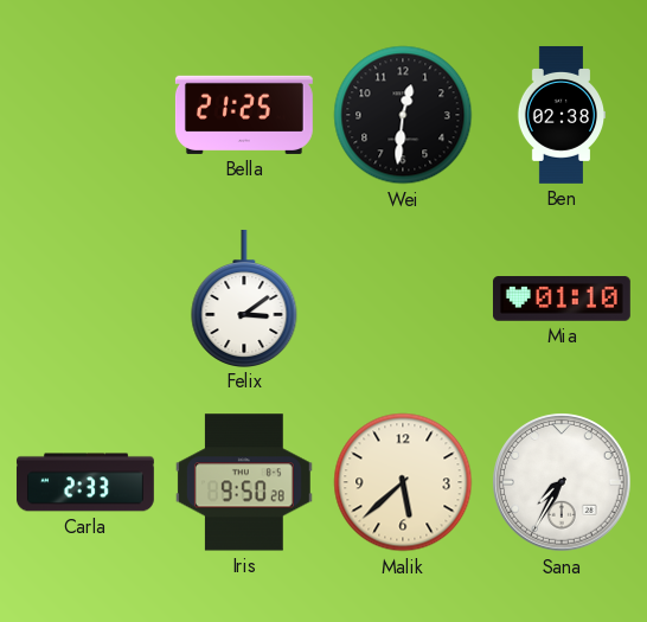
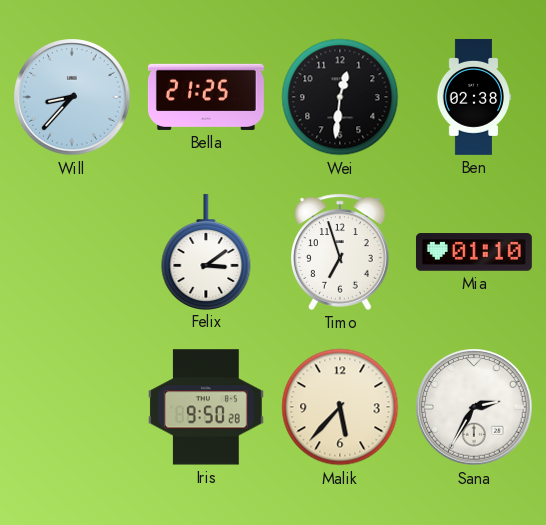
Will: none -> 8:37
Timo: none -> 6:57
Carla: 2:33 -> none
Malik: 5:38 -> 5:37
Sana: 7:35 -> 2:35
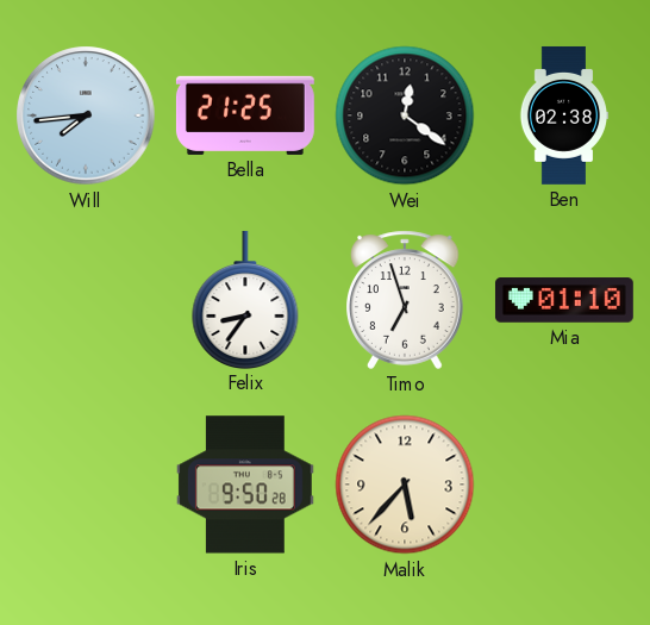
Will: 8:37 -> 7:44
Wei: 12:31 -> 12:21
Felix: 3:09 -> 8:36
Sana: 2:35 -> none
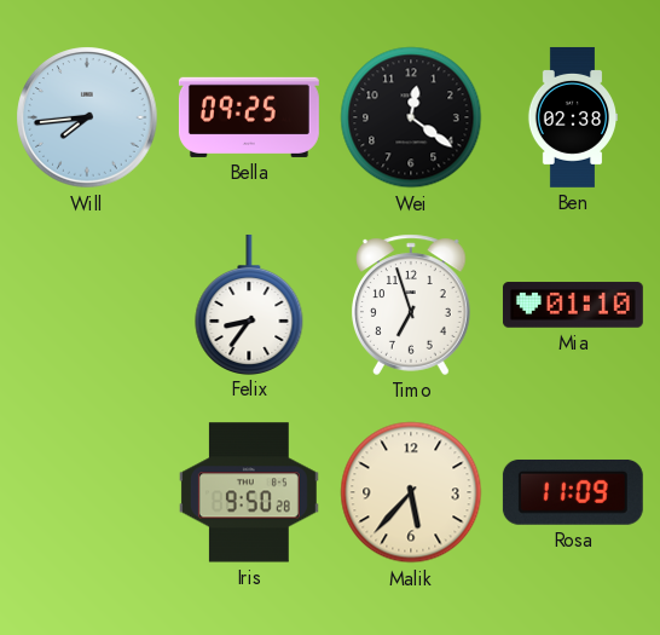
Bella: 21:25 -> 09:25
Rosa: none -> 11:09
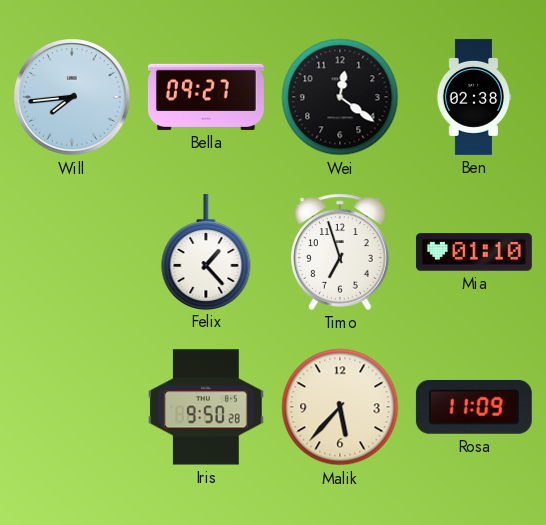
Bella: 09:25 -> 09:27
Felix: 8:36 -> 1:23
